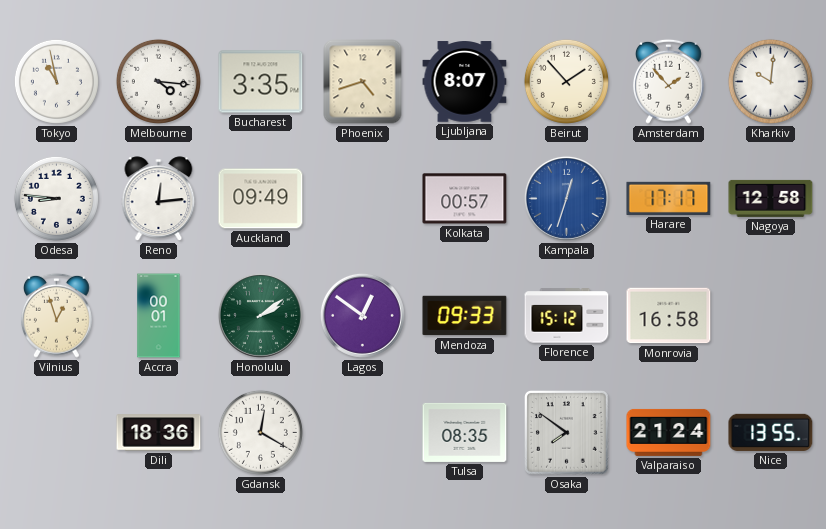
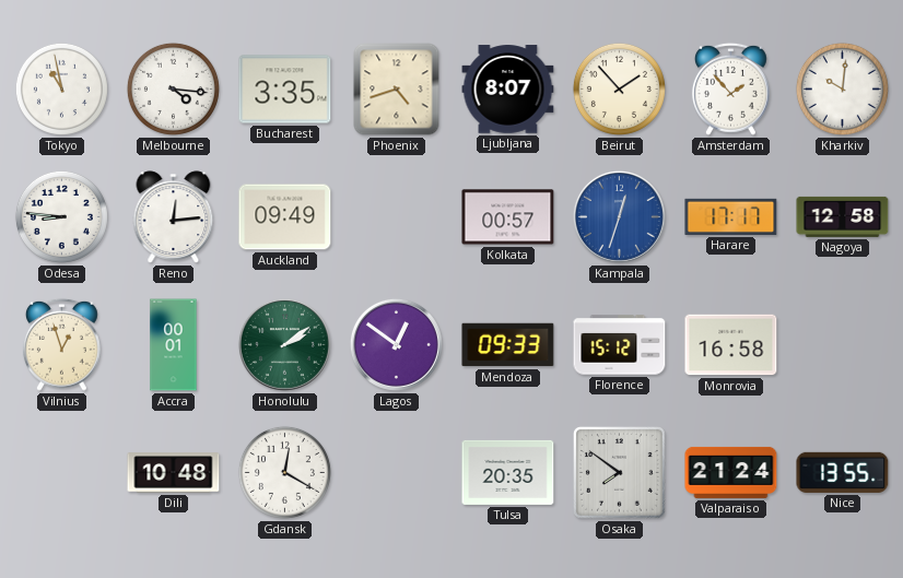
Dili: 18:36 -> 10:48
Tulsa: 08:35 -> 20:35
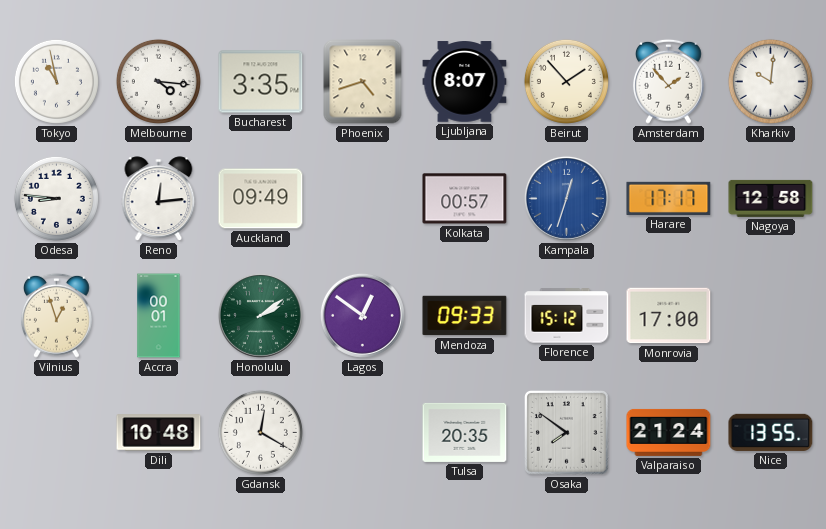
Monrovia: 16:58 -> 17:00
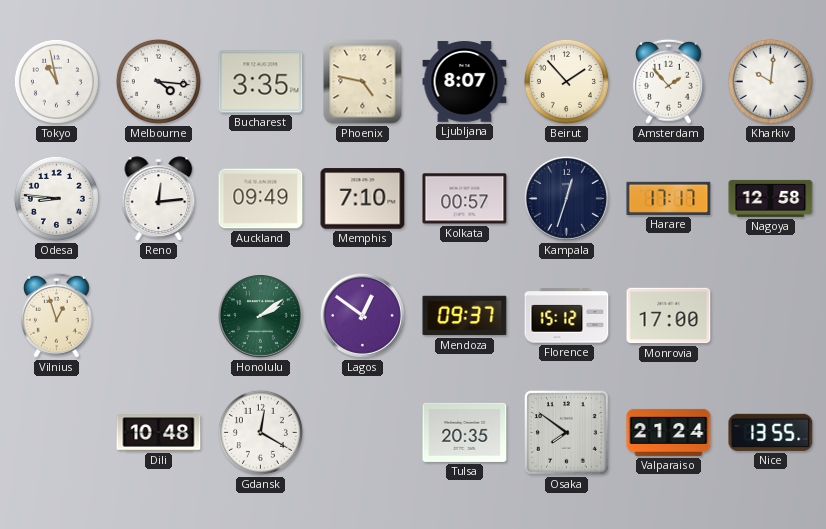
Phoenix: 4:42 -> 4:47
Memphis: none -> 7:10
Kampala dial: blue -> navy
Accra: 00:01 -> none
Mendoza: 09:33 -> 09:37
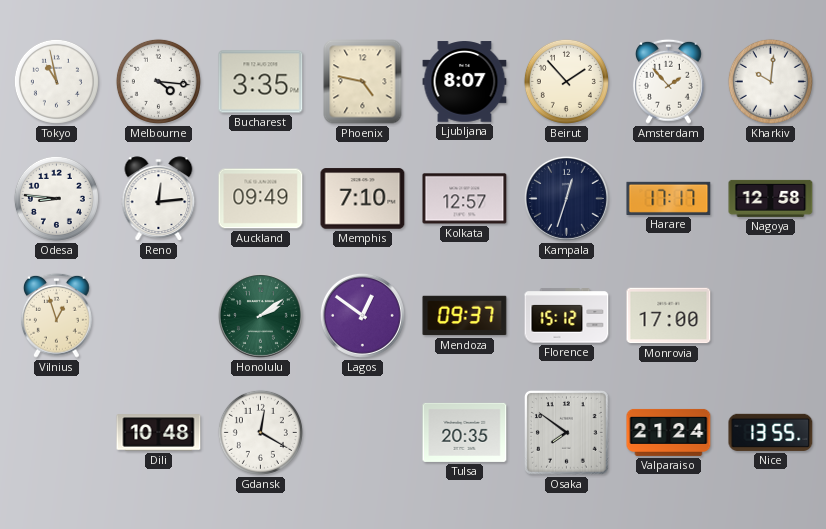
Kolkata: 00:57 -> 12:57
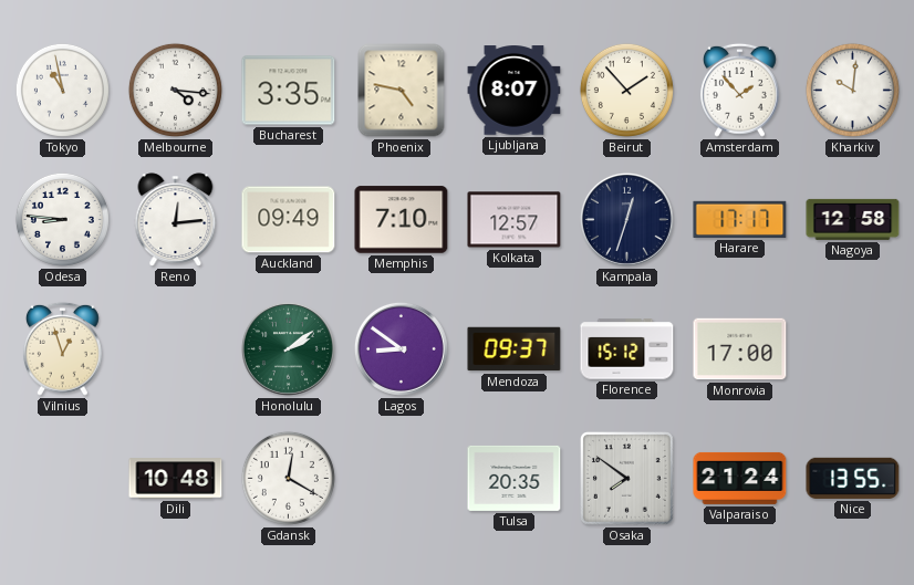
Lagos: 12:51 -> 8:51
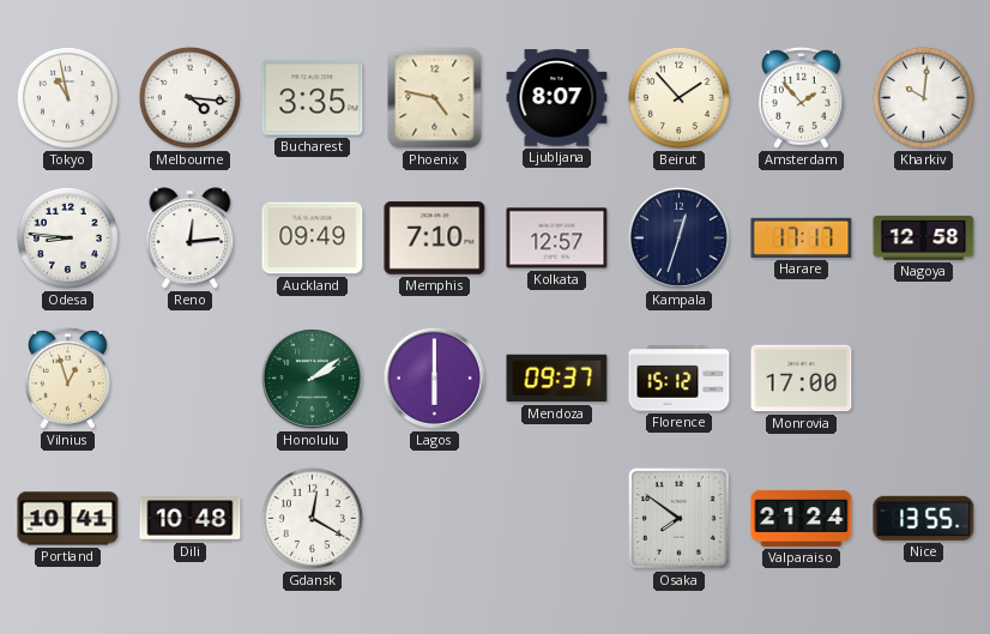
Lagos: 8:51 -> 6:00
Portland: none -> 10:41
Tulsa: 20:35 -> none
